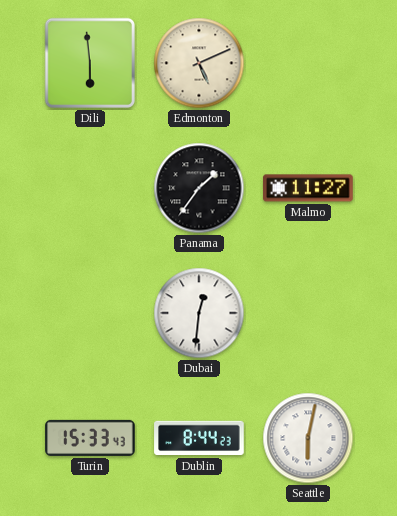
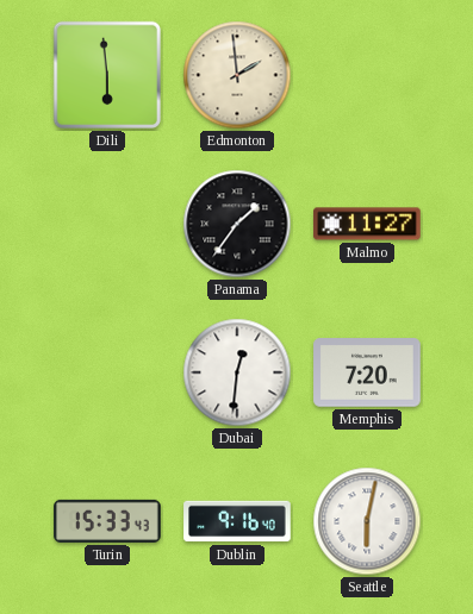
Edmonton: 5:11 -> 1:59
Memphis: none -> 7:20
Dublin: 8:44 -> 9:16
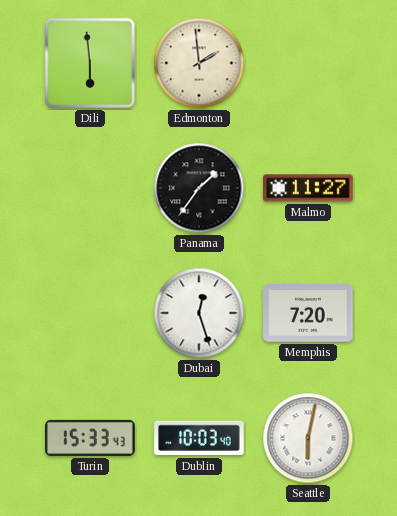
Dubai: 12:31 -> 12:27
Dublin: 9:16 -> 10:03
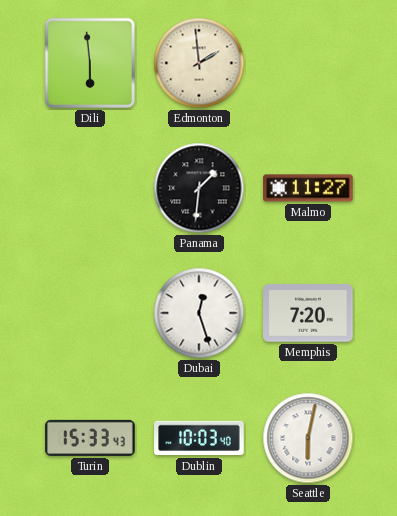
Panama: 1:36 -> 1:31
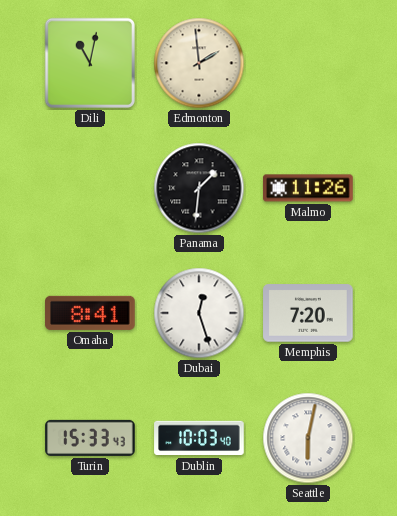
Dili: 5:59 -> 11:02
Malmo: 11:27 -> 11:26
Omaha: none -> 8:41
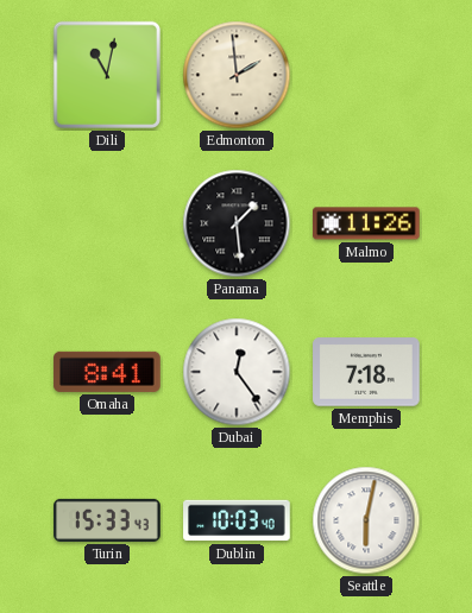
Panama: 1:31 -> 1:29
Dubai: 12:27 -> 12:24
Memphis: 7:20 -> 7:18
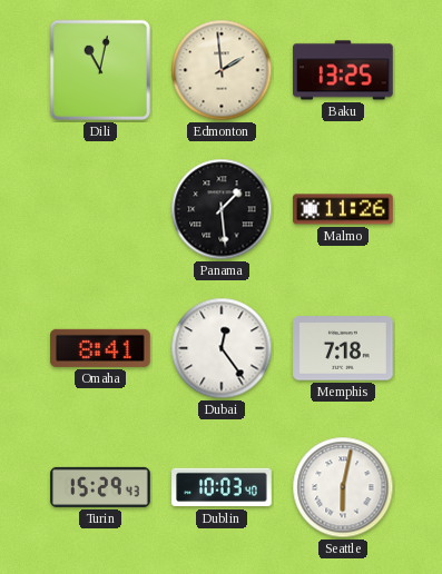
Baku: none -> 13:25
Turin: 15:33 -> 15:29
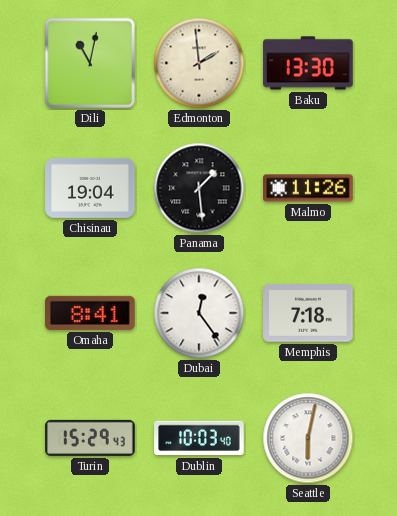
Baku: 13:25 -> 13:30
Chisinau: none -> 19:04
